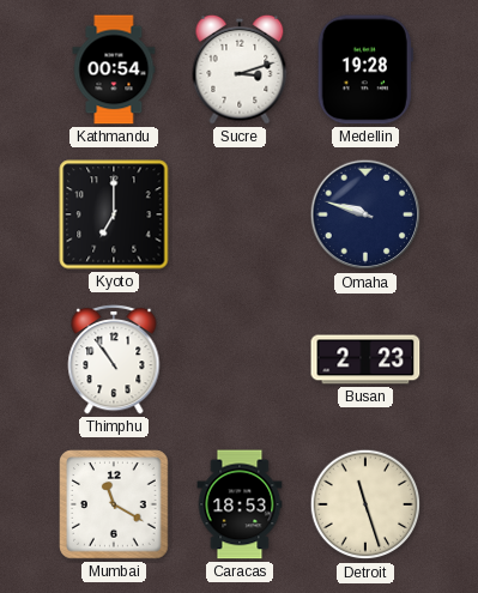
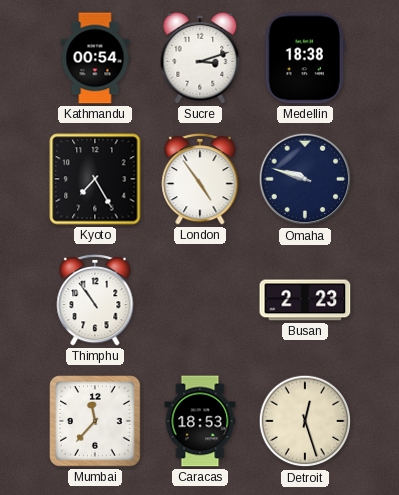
Medellin: 19:28 -> 18:38
Kyoto: 7:00 -> 7:25
London: none -> 4:54
Mumbai: 11:20 -> 11:37
Detroit: 11:27 -> 12:27
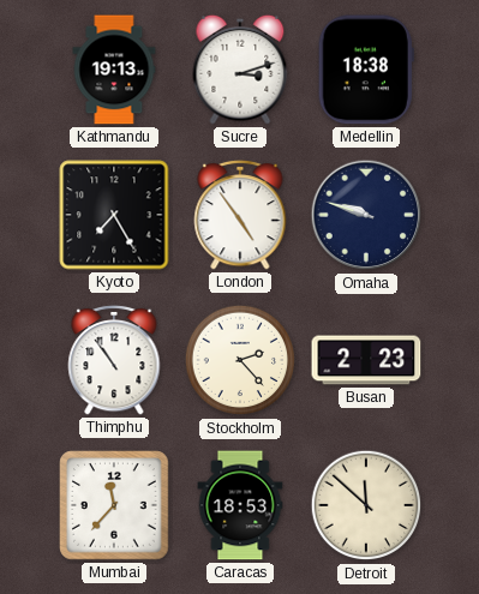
Kathmandu: 00:54 -> 19:13
Stockholm: none -> 2:23
Detroit: 12:27 -> 11:52
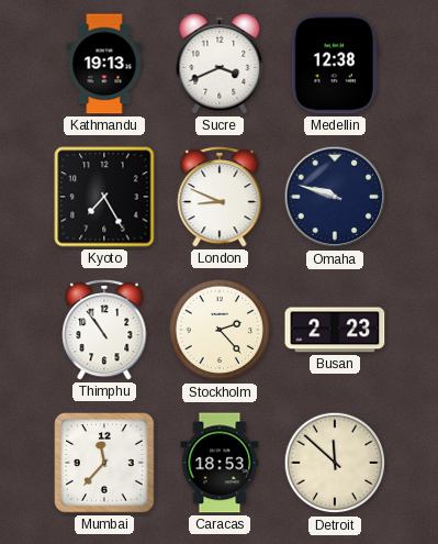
Sucre: 3:12 -> 3:41
Medellin: 18:38 -> 12:38
London: 4:54 -> 8:49
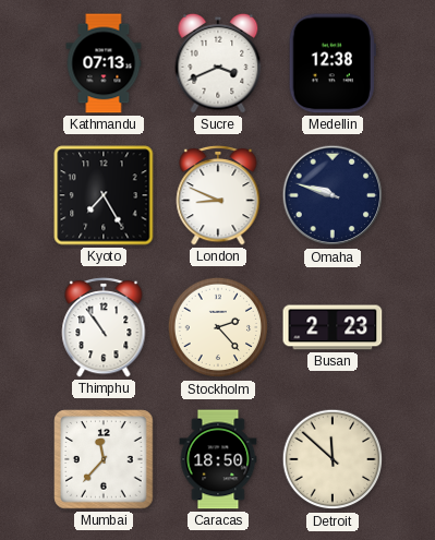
Kathmandu: 19:13 -> 07:13
Caracas: 18:53 -> 18:50
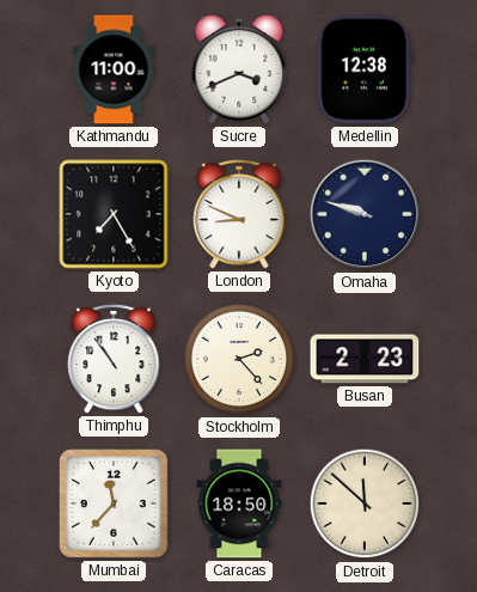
Kathmandu: 07:13 -> 11:00
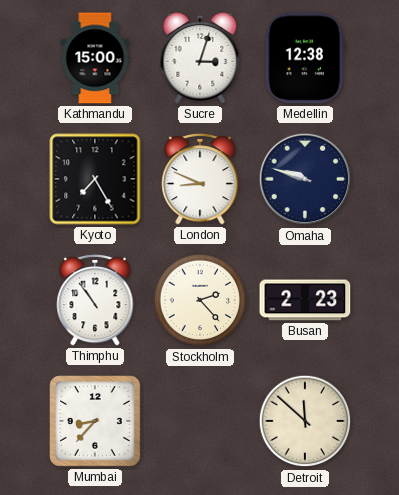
Kathmandu: 11:00 -> 15:00
Sucre: 3:41 -> 3:03
Mumbai: 11:37 -> 8:37
Caracas: 18:50 -> none
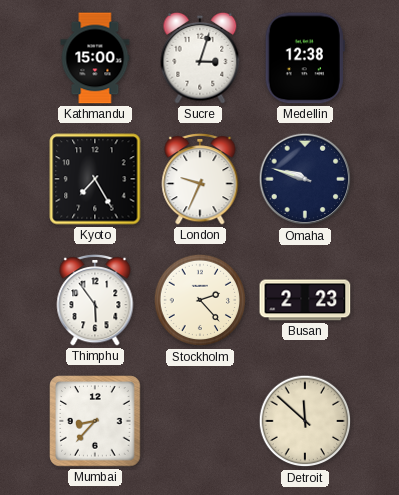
London: 8:49 -> 9:34
Thimphu: 10:54 -> 5:54
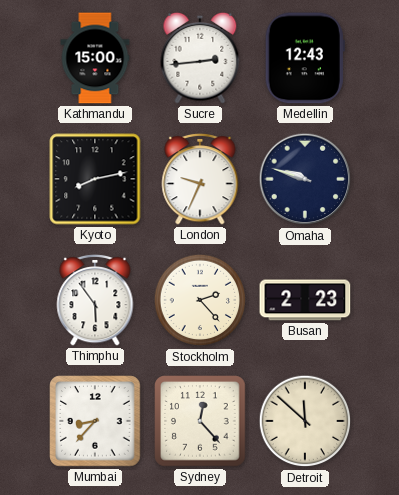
Sucre: 3:03 -> 2:44
Medellin: 12:38 -> 12:43
Kyoto: 7:25 -> 8:13
Sydney: none -> 12:23
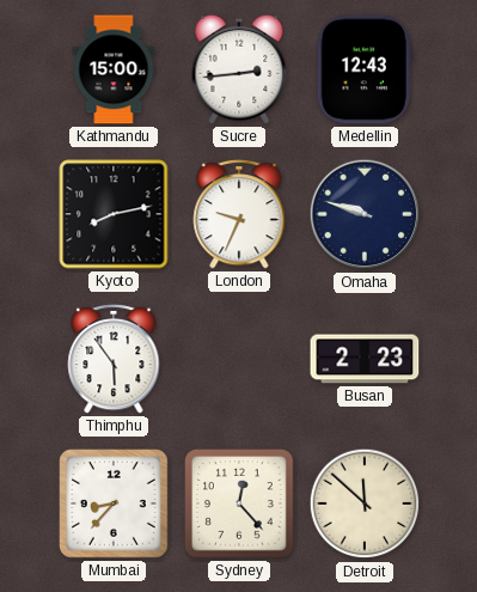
Stockholm: 2:23 -> none
